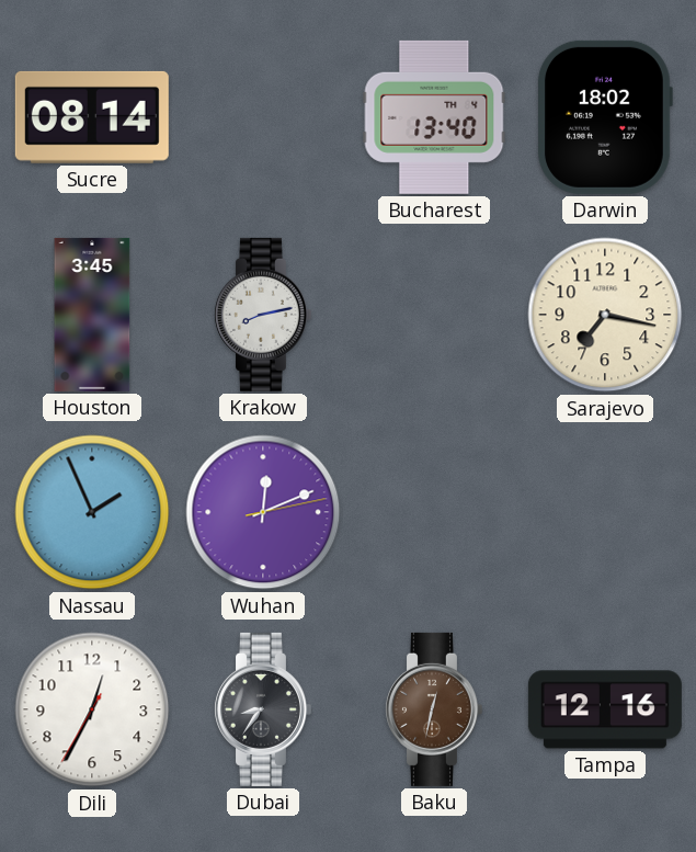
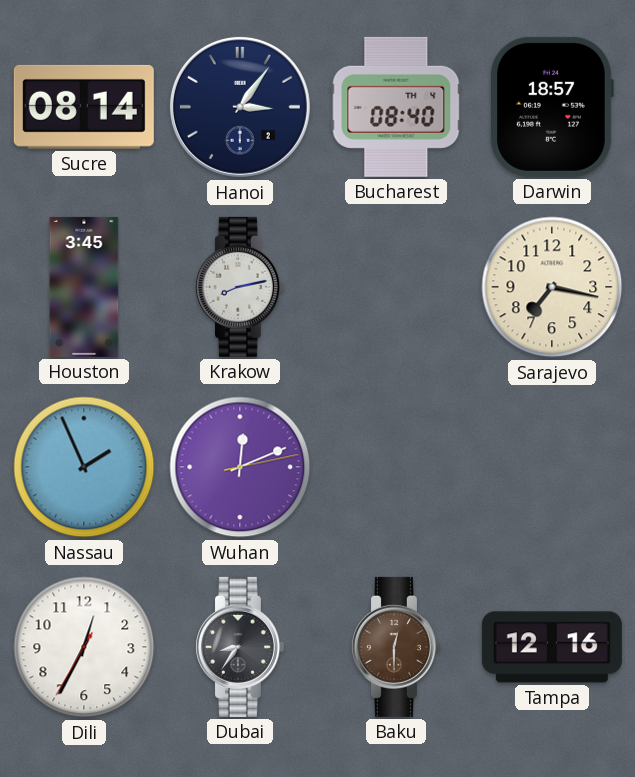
Hanoi: none -> 3:06
Bucharest: 13:40 -> 08:40
Darwin: 18:02 -> 18:57
Baku: 12:32 -> 12:30
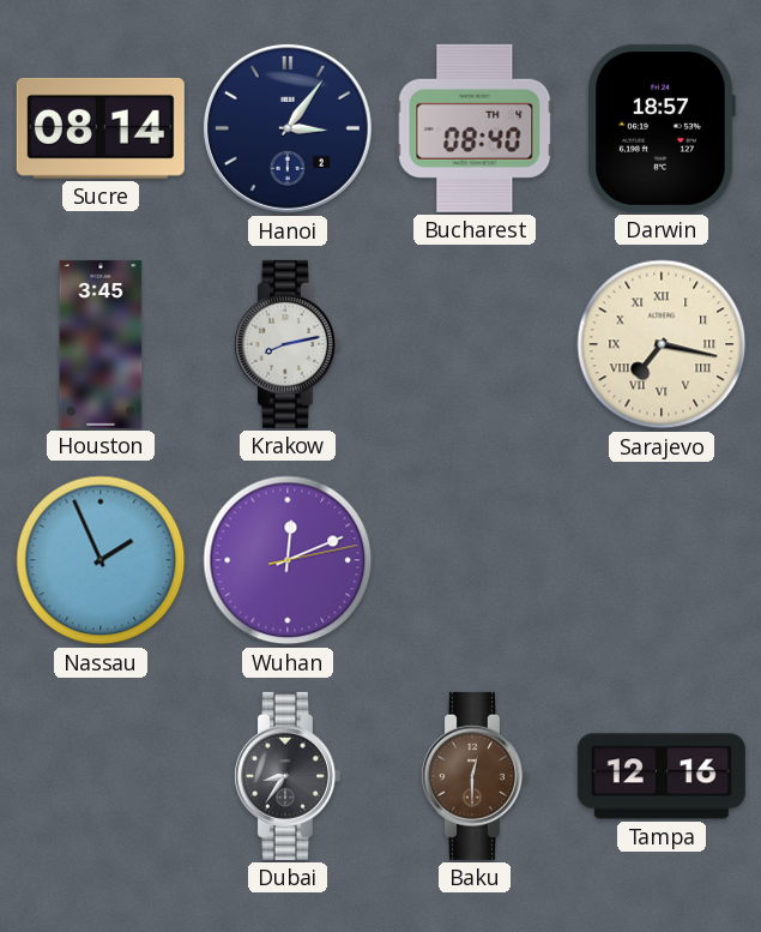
Sarajevo numerals: Arabic -> Roman
Dili: 12:34 -> none
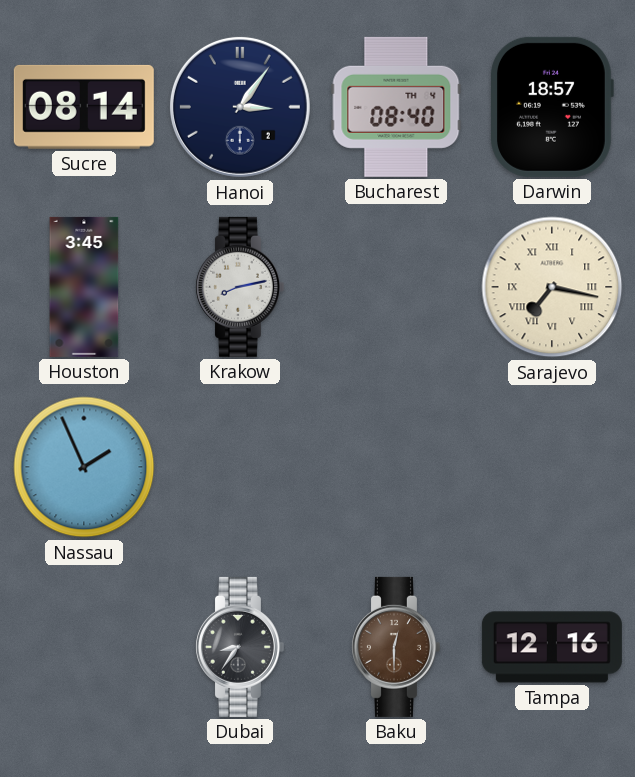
Wuhan: 12:11 -> none
